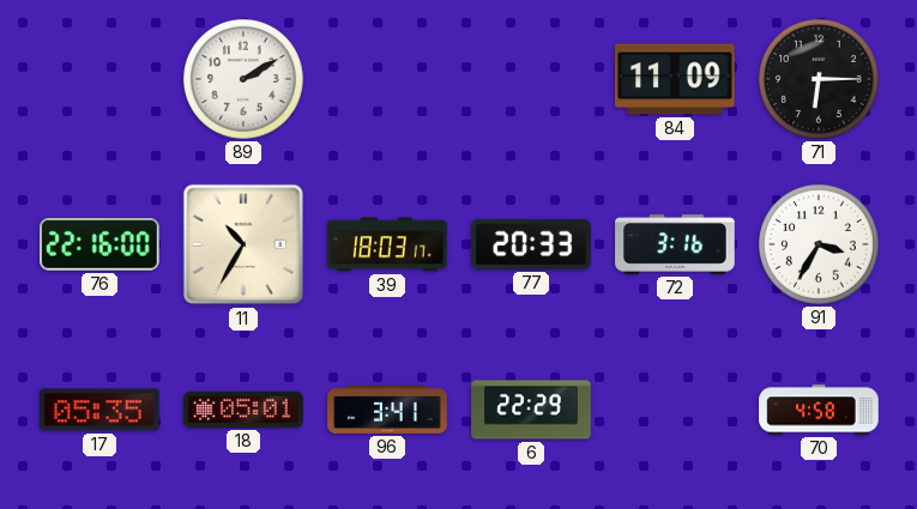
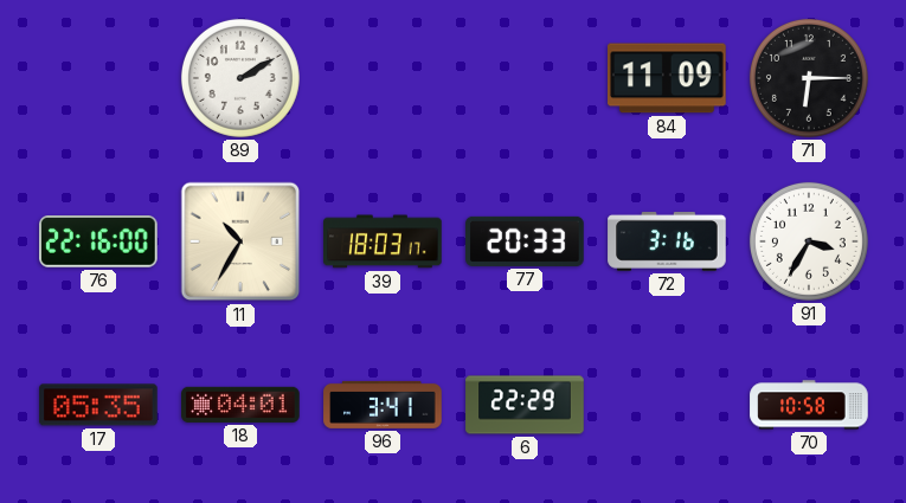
18: 05:01 -> 04:01
70: 4:58 -> 10:58
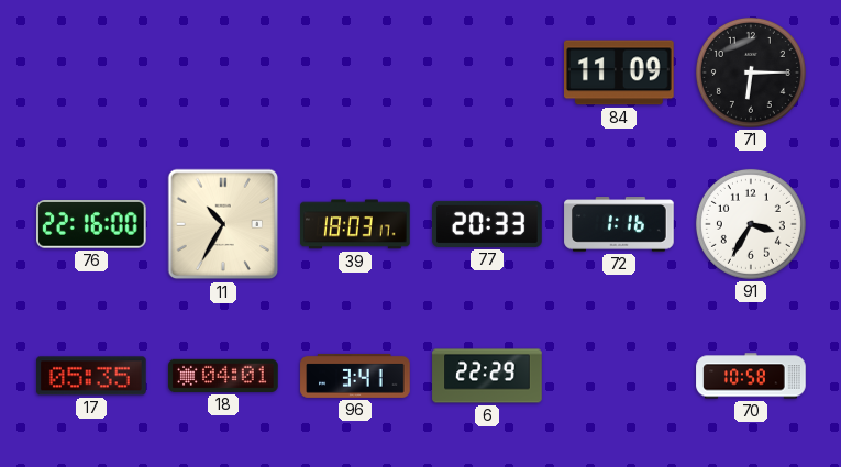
89: 2:10 -> none
72: 3:16 -> 1:16
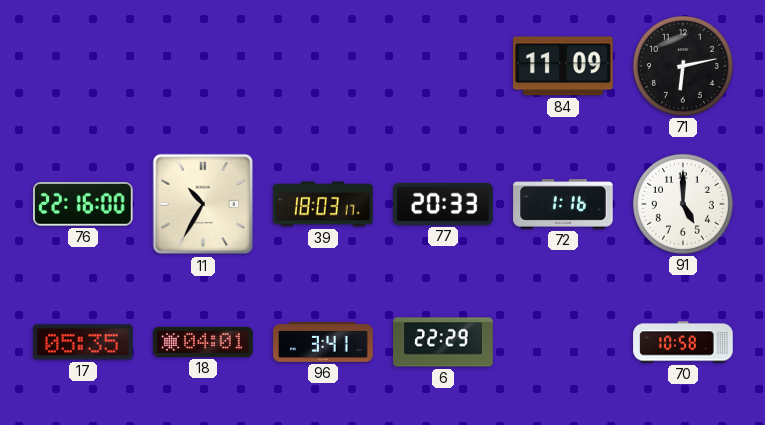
71: 6:15 -> 6:13
91: 3:35 -> 5:00
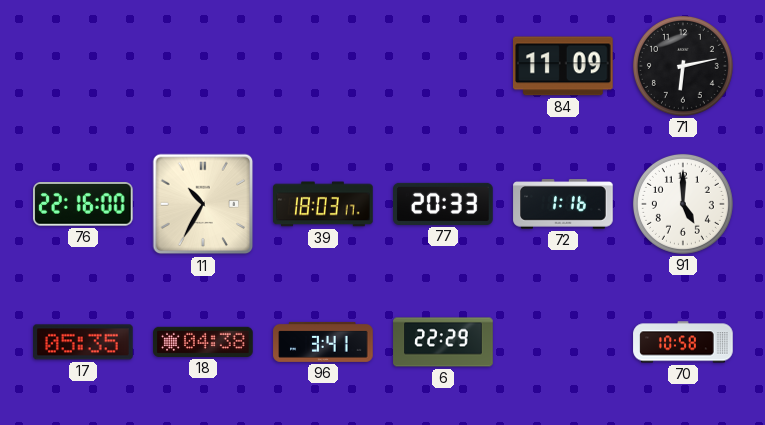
18: 04:01 -> 04:38
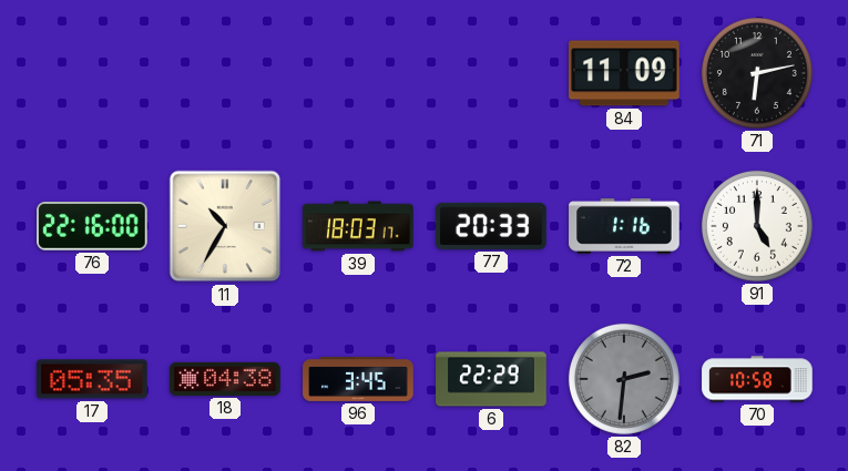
96: 3:41 -> 3:45
82: none -> 2:31
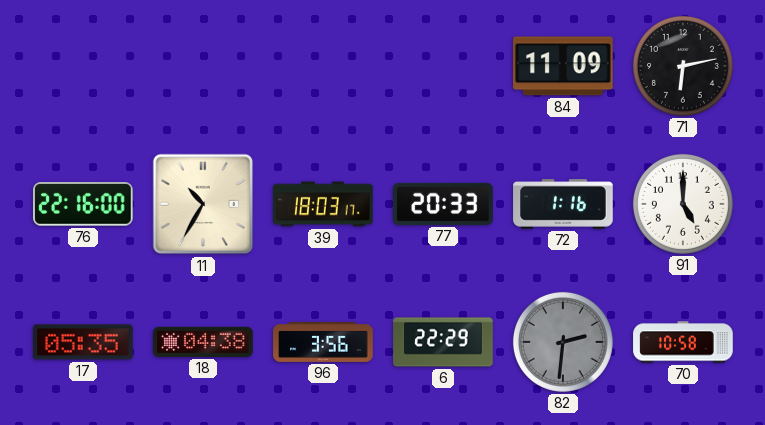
96: 3:45 -> 3:56
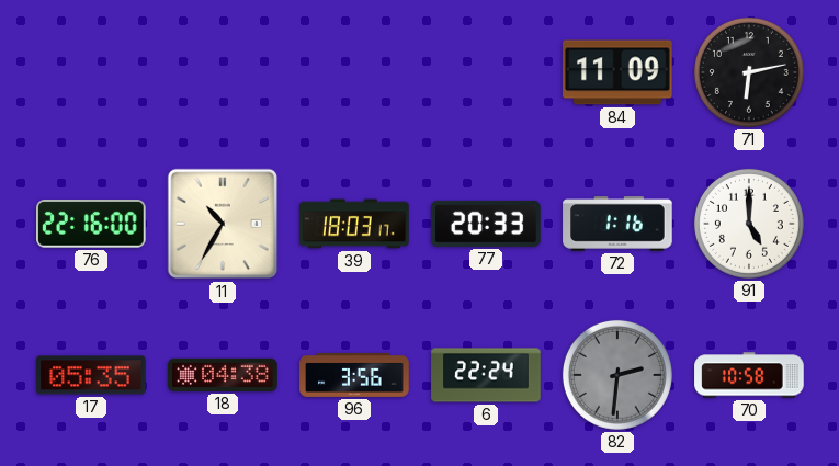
6: 22:29 -> 22:24
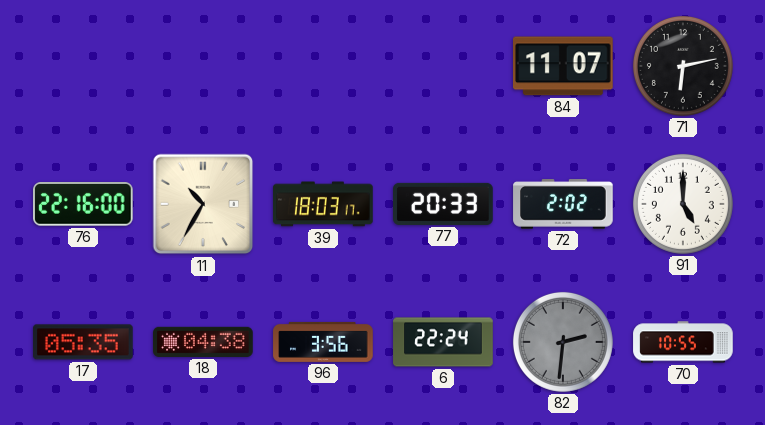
84: 11:09 -> 11:07
72: 1:16 -> 2:02
70: 10:58 -> 10:55
